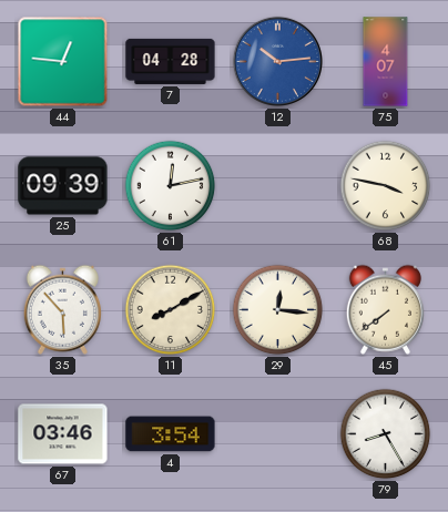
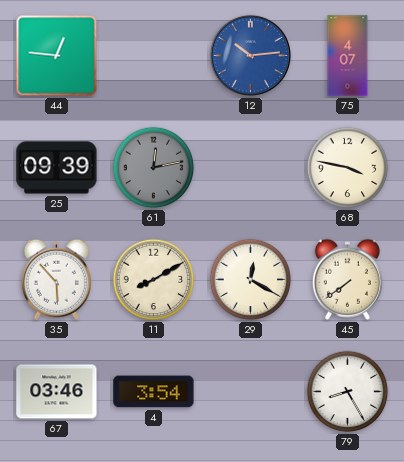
7: 04:28 -> none
61 dial: white -> grey
29: 12:16 -> 12:20
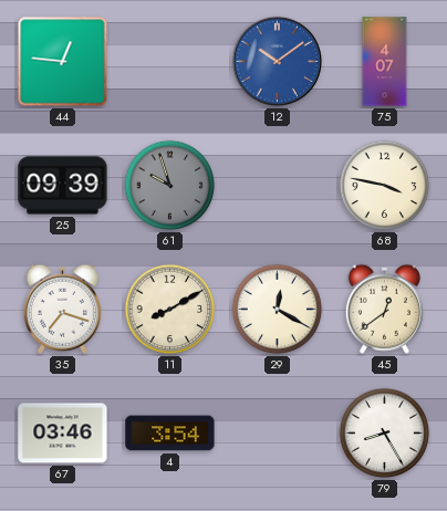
12: 10:14 -> 10:09
61: 12:13 -> 9:57
35: 5:53 -> 7:18
45: 7:39 -> 12:39
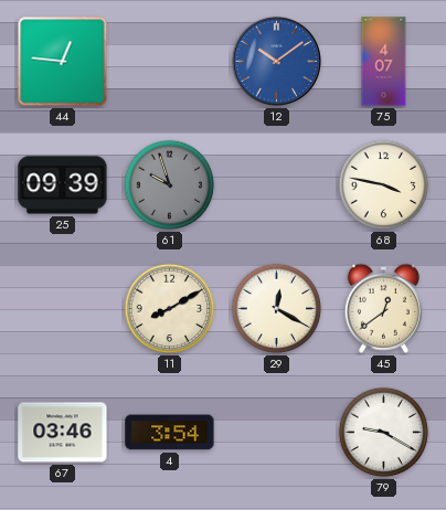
35: 7:18 -> none
79: 8:25 -> 9:20
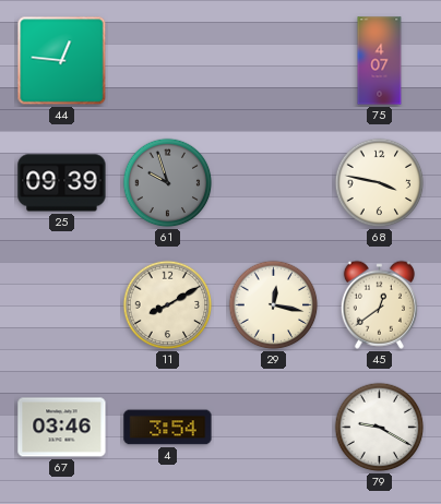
12: 10:09 -> none
29: 12:20 -> 12:17
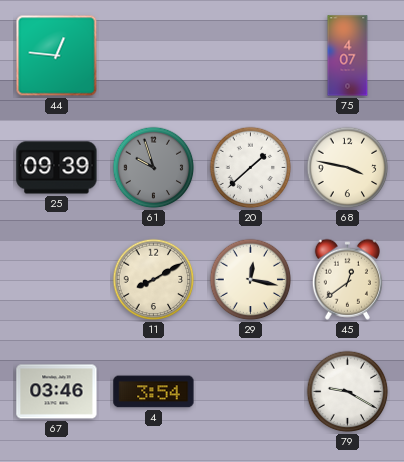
20: none -> 1:38
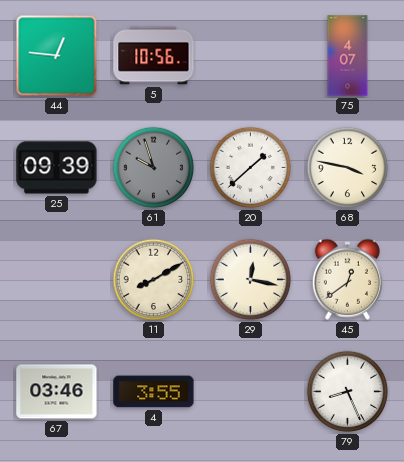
5: none -> 10:56
4: 3:54 -> 3:55
79: 9:20 -> 8:26
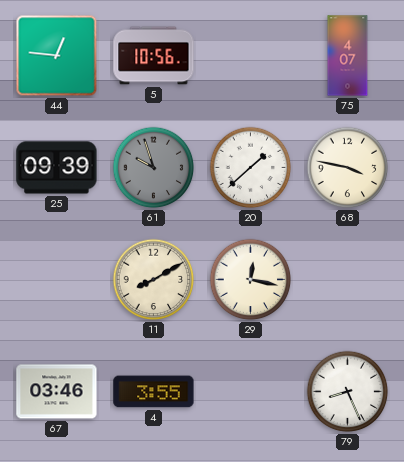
45: 12:39 -> none
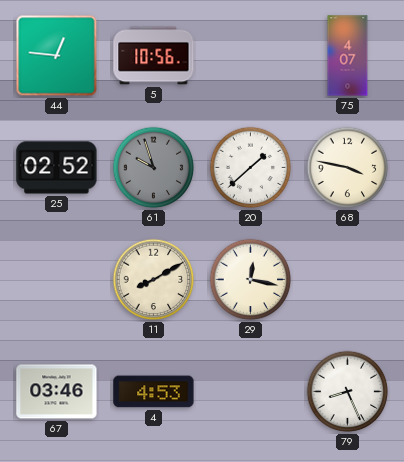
25: 09:39 -> 02:52
4: 3:55 -> 4:53
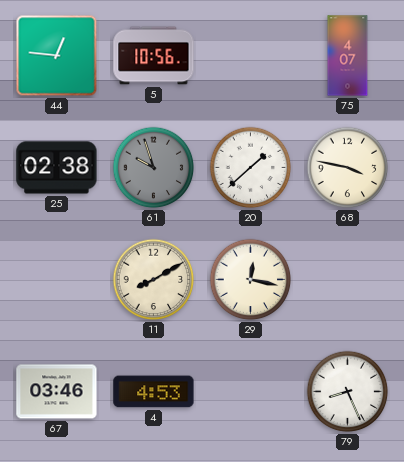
25: 02:52 -> 02:38
